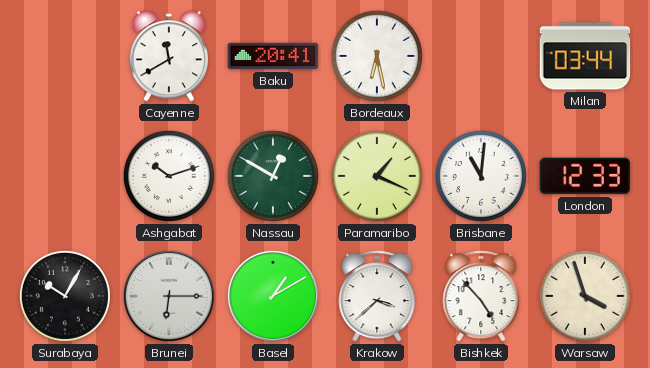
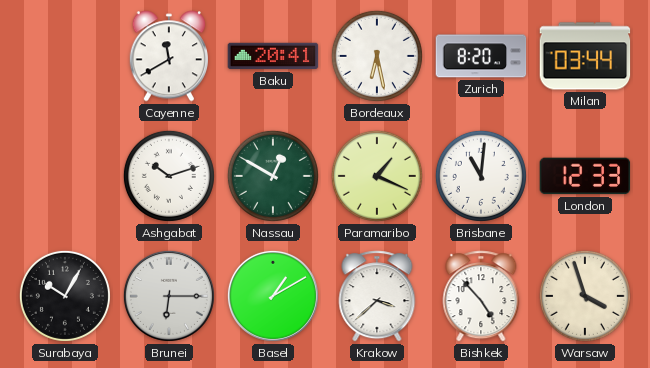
Zurich: none -> 8:20
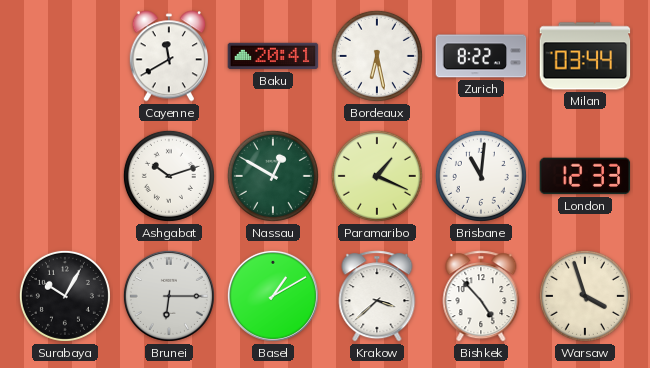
Zurich: 8:20 -> 8:22
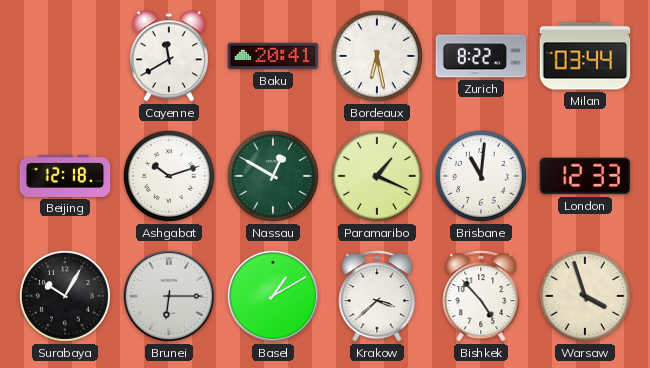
Beijing: none -> 12:18
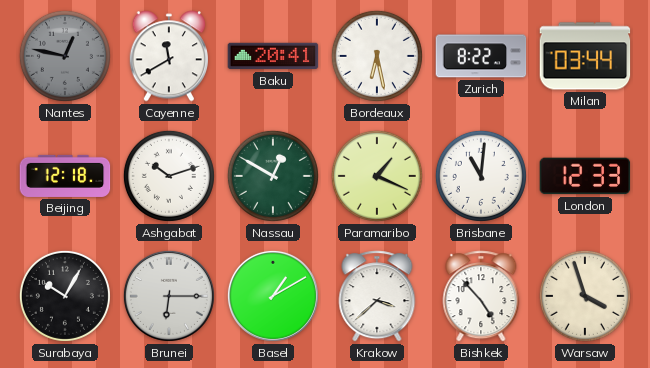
Nantes: none -> 12:47
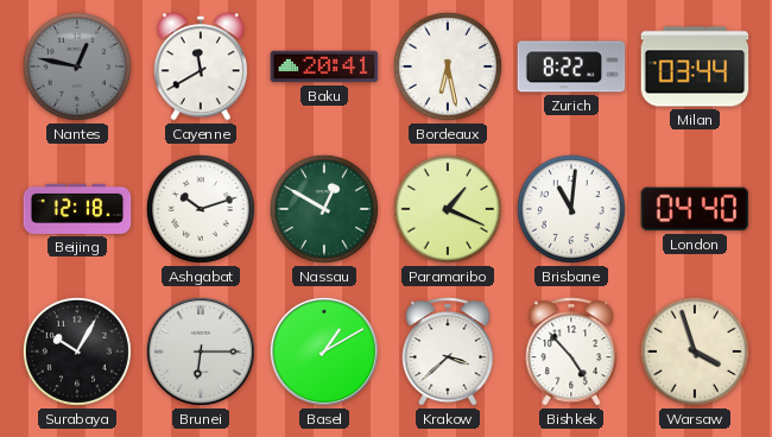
London: 12:33 -> 04:40
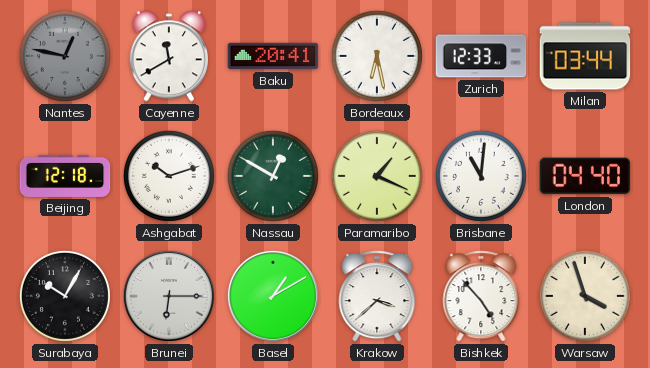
Zurich: 8:22 -> 12:33
